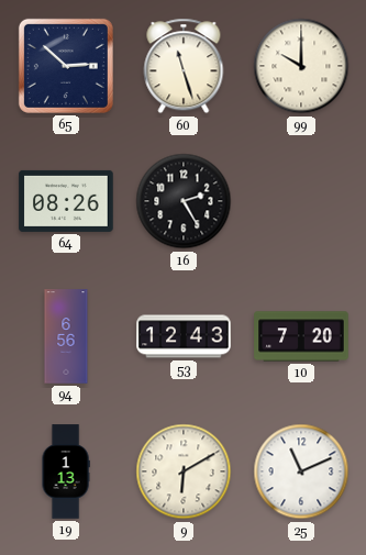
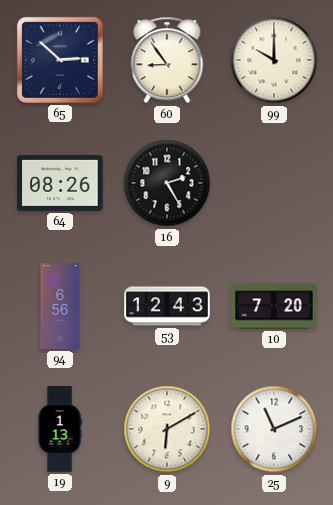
60: 11:27 -> 8:54
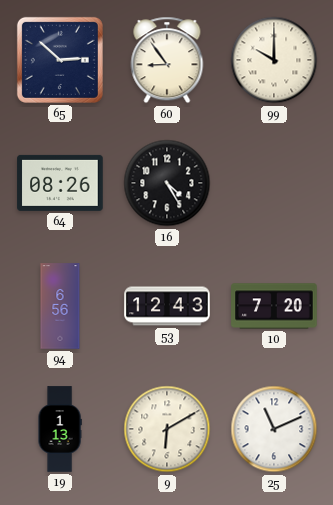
16: 2:25 -> 4:25
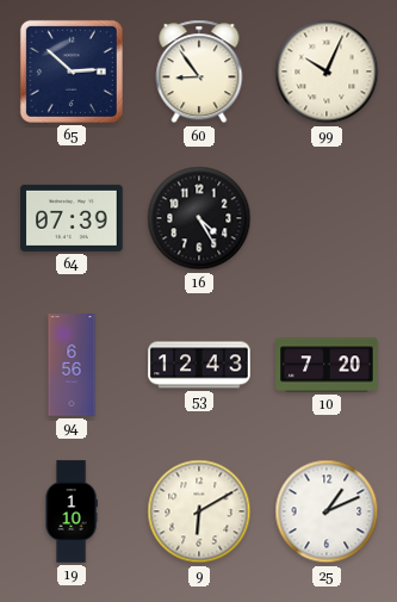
99: 10:00 -> 10:04
64: 08:26 -> 07:39
19: 1:13 -> 1:10
25: 11:11 -> 1:11
